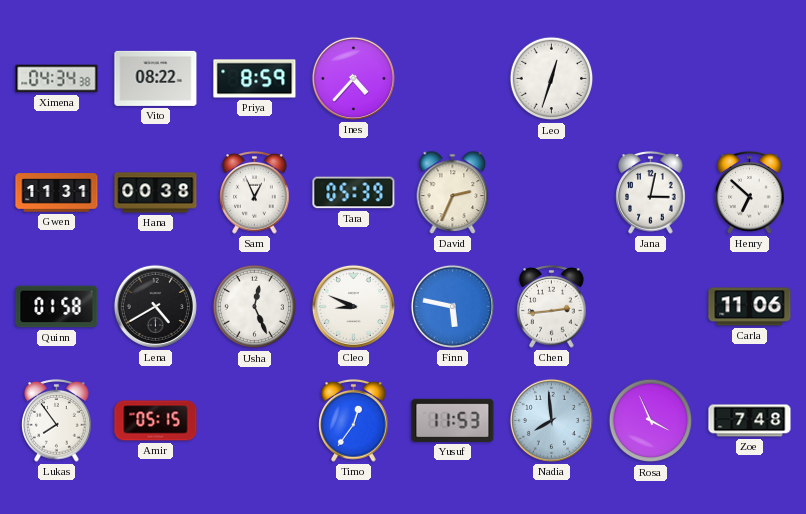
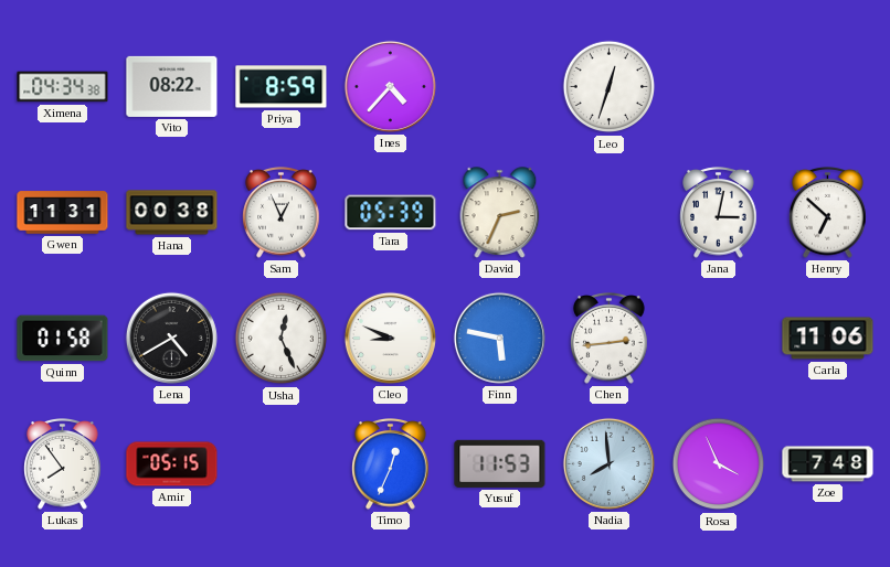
Timo: 12:36 -> 12:34
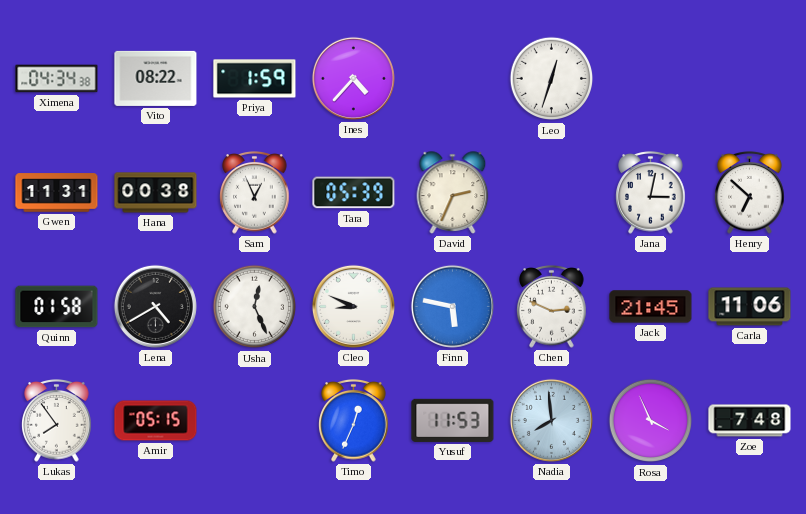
Priya: 8:59 -> 1:59
Chen: 2:44 -> 2:49
Jack: none -> 21:45
